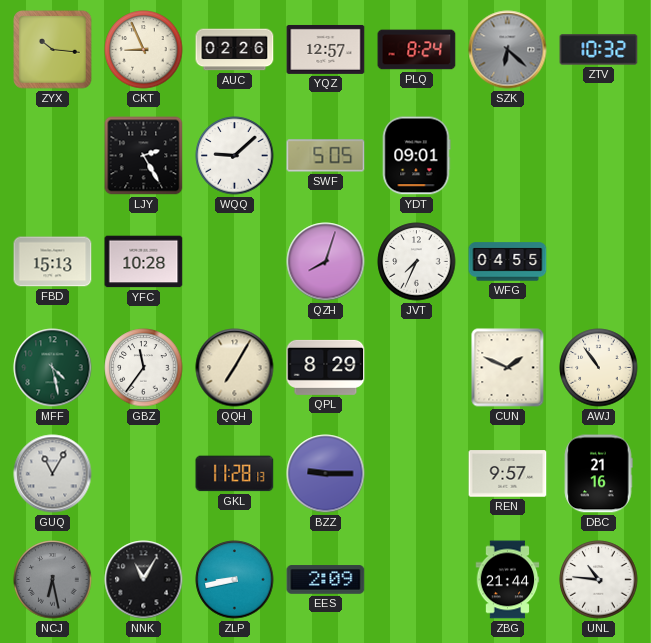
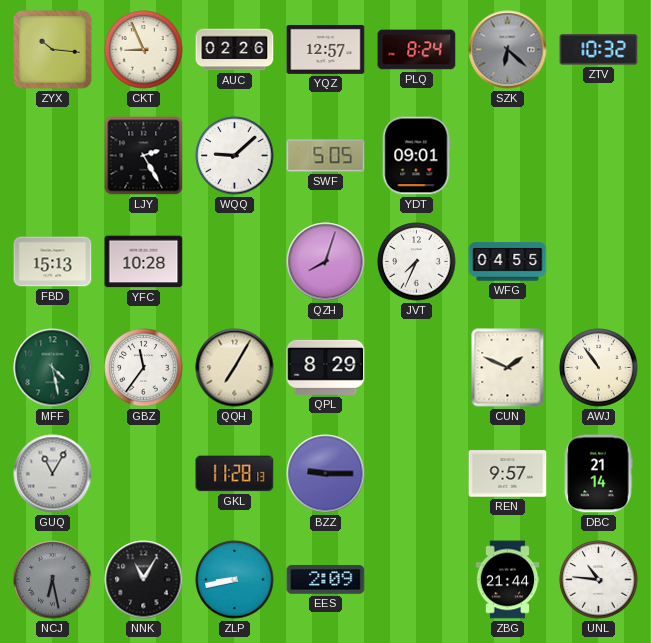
DBC: 21:16 -> 21:14
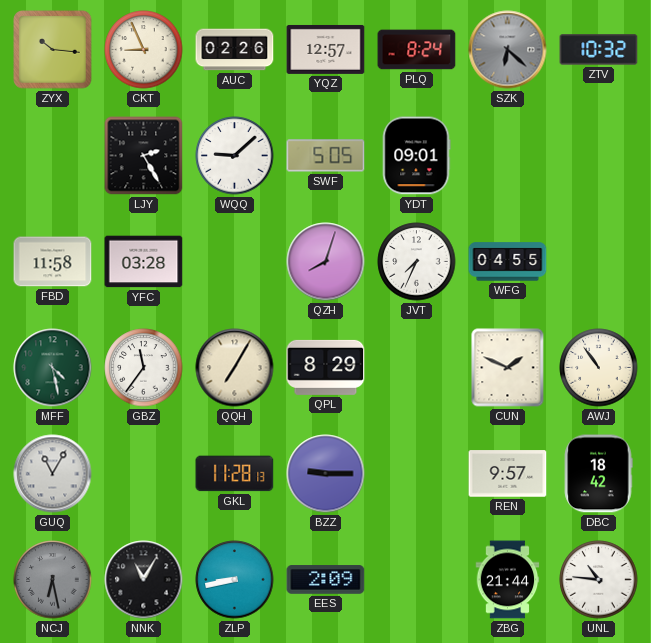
FBD: 15:13 -> 11:58
YFC: 10:28 -> 03:28
DBC: 21:14 -> 18:42
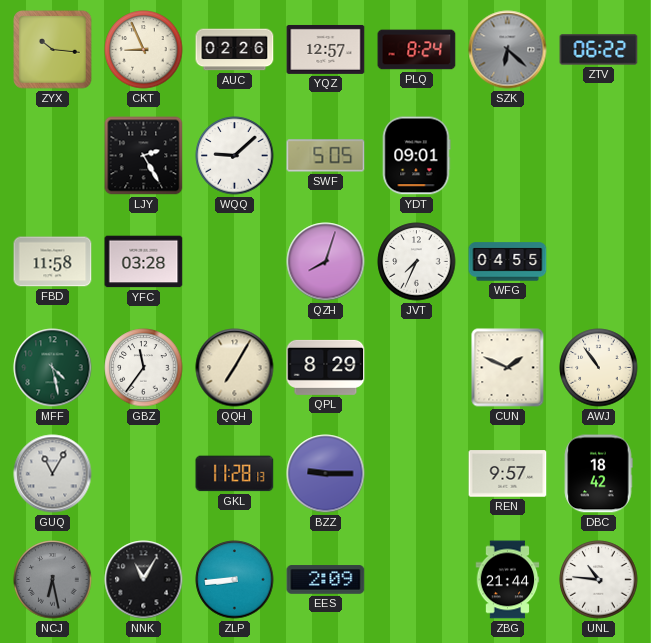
ZTV: 10:32 -> 06:22
ZLP: 8:43 -> 8:44
